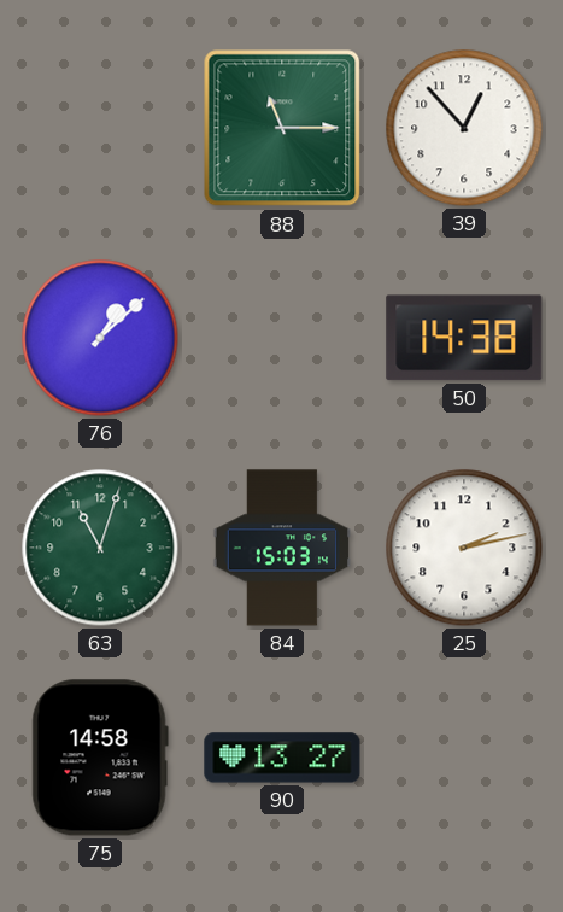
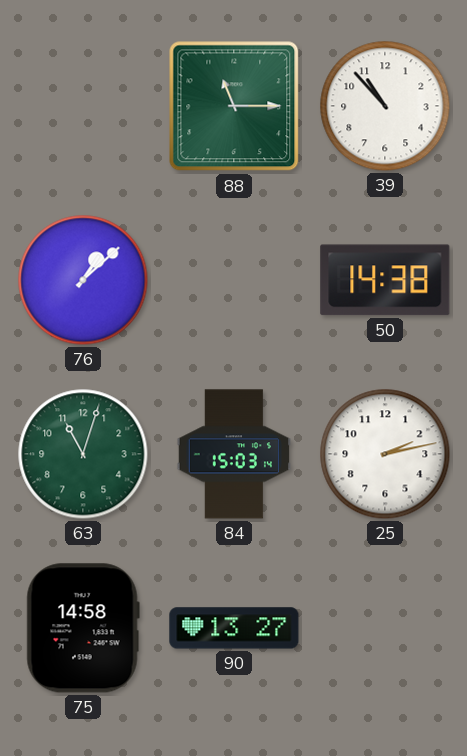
39: 12:53 -> 10:53
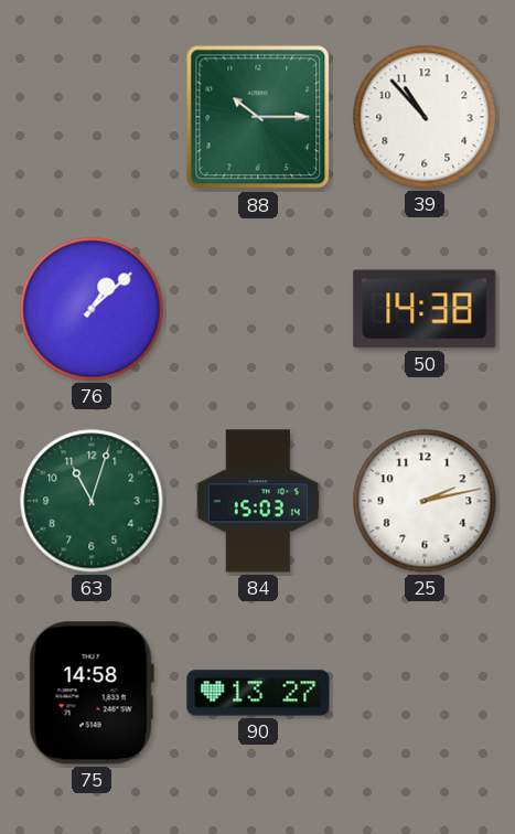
88: 11:15 -> 10:15
